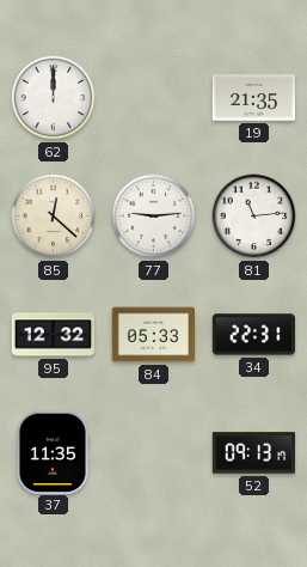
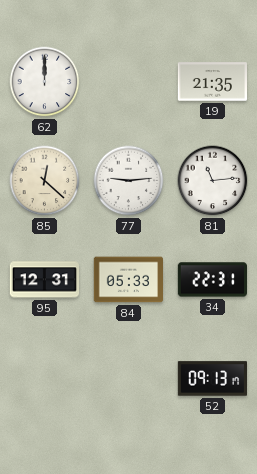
95: 12:32 -> 12:31
37: 11:35 -> none
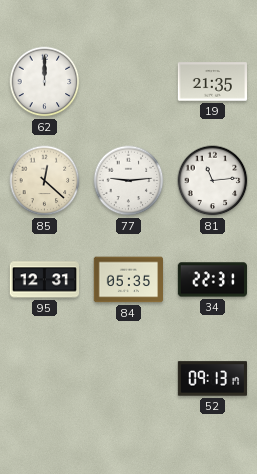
84: 05:33 -> 05:35
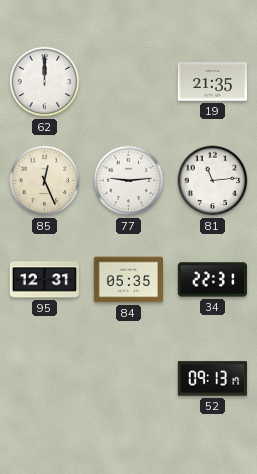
85: 12:22 -> 12:26
